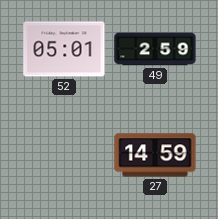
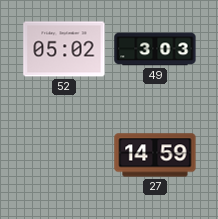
52: 05:01 -> 05:02
49: 2:59 -> 3:03
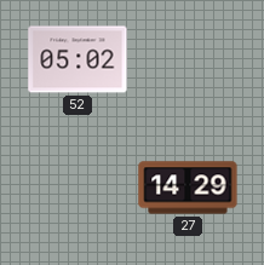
49: 3:03 -> none
27: 14:59 -> 14:29
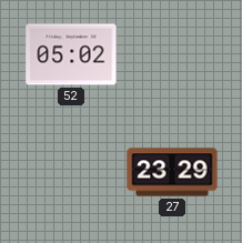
27: 14:29 -> 23:29
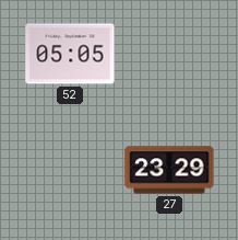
52: 05:02 -> 05:05
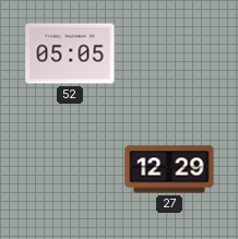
27: 23:29 -> 12:29
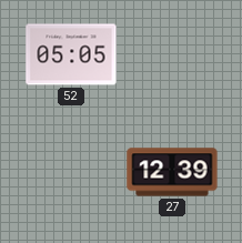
27: 12:29 -> 12:39
